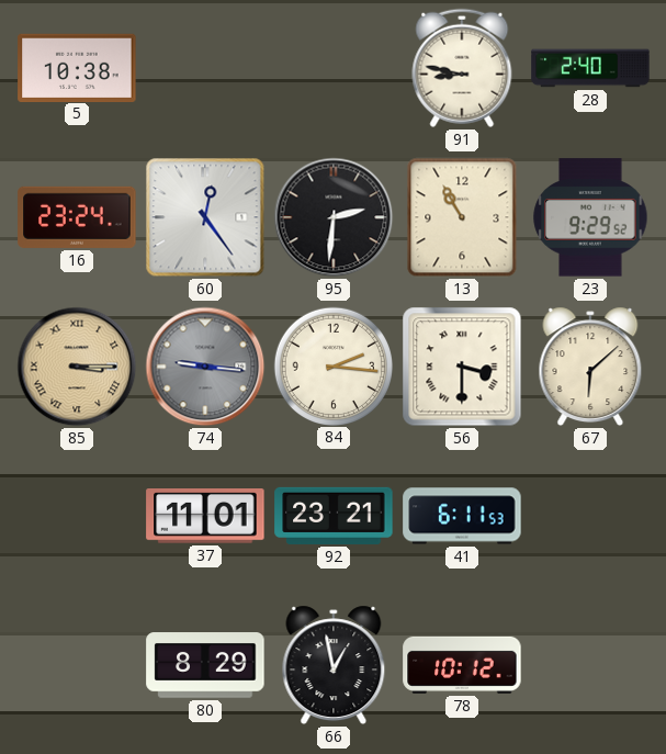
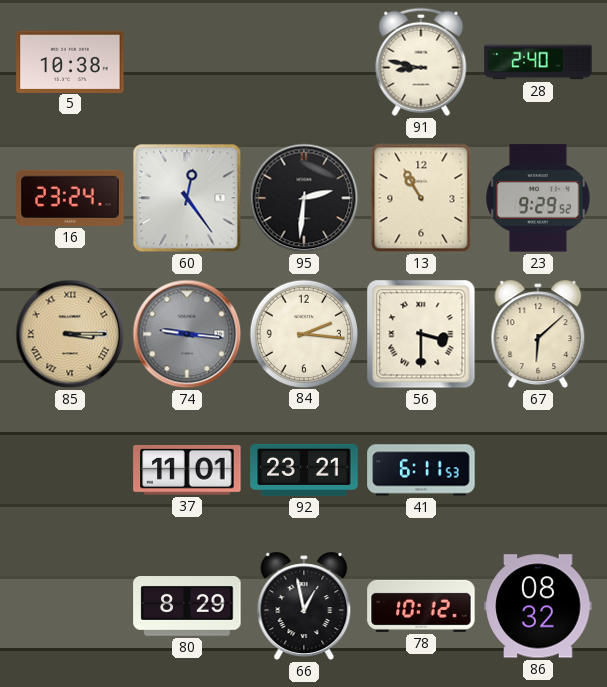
86: none -> 08:32
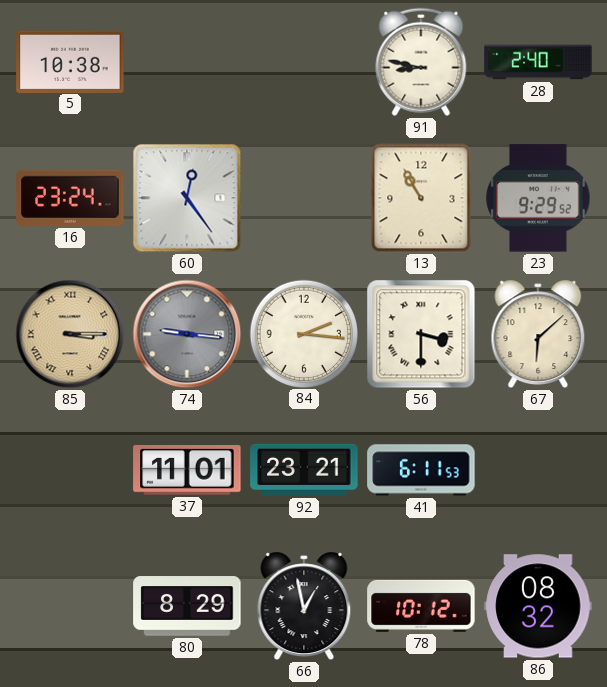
95: 2:31 -> none
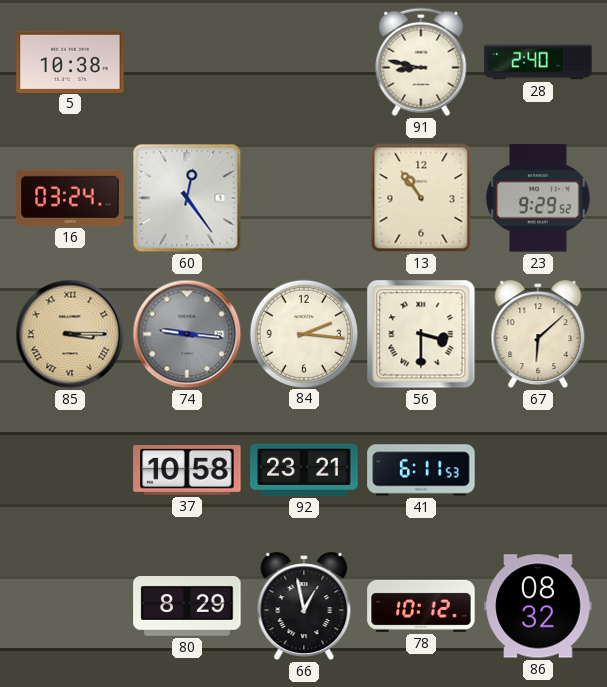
16: 23:24 -> 03:24
13: 10:55 -> 10:54
37: 11:01 -> 10:58
